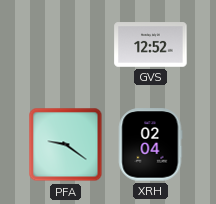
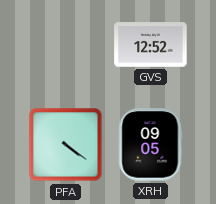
PFA: 9:21 -> 4:21
XRH: 02:04 -> 09:05
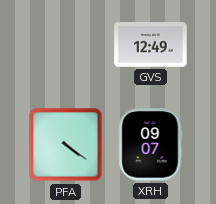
GVS: 12:52 -> 12:49
XRH: 09:05 -> 09:07
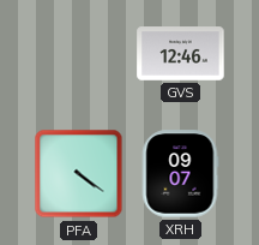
GVS: 12:49 -> 12:46
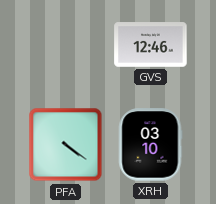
XRH: 09:07 -> 03:10
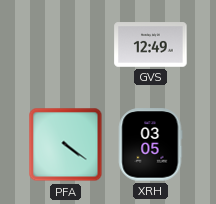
GVS: 12:46 -> 12:49
XRH: 03:10 -> 03:05
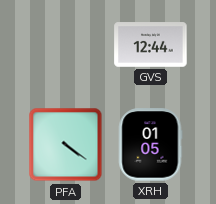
GVS: 12:49 -> 12:44
XRH: 03:05 -> 01:05
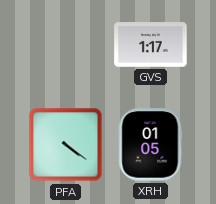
GVS: 12:44 -> 1:17
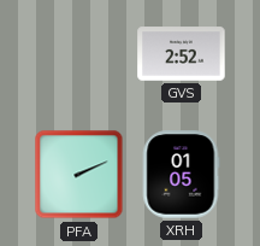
GVS: 1:17 -> 2:52
PFA: 4:21 -> 2:11
